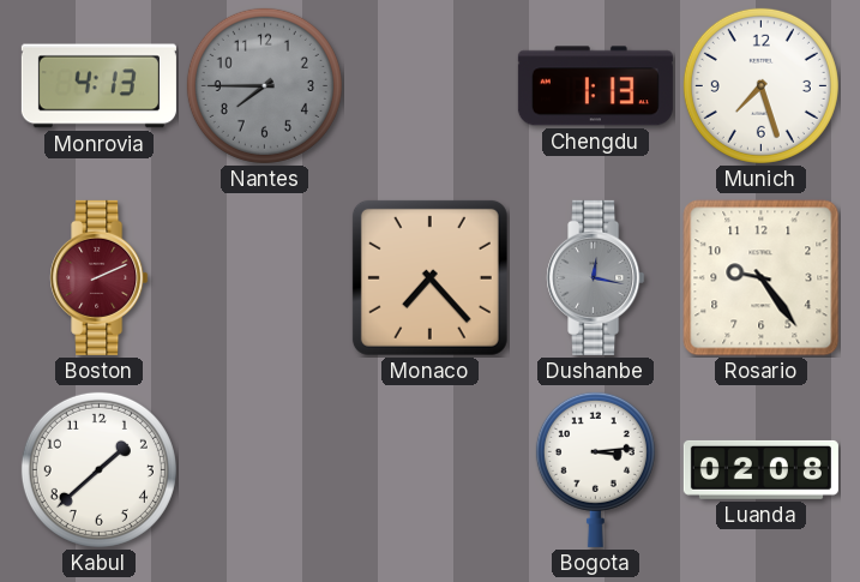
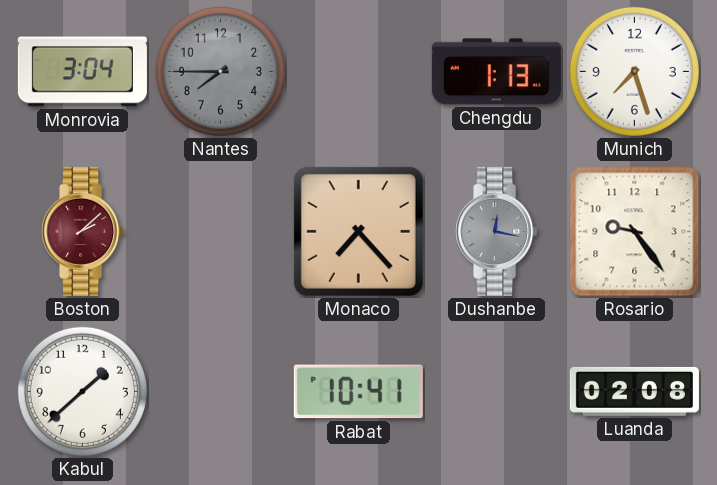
Monrovia: 4:13 -> 3:04
Boston: 2:11 -> 2:08
Rabat: none -> 10:41
Bogota: 3:14 -> none
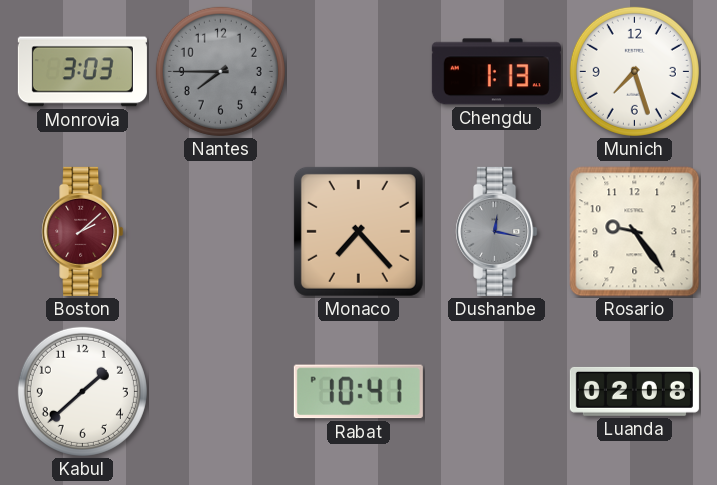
Monrovia: 3:04 -> 3:03
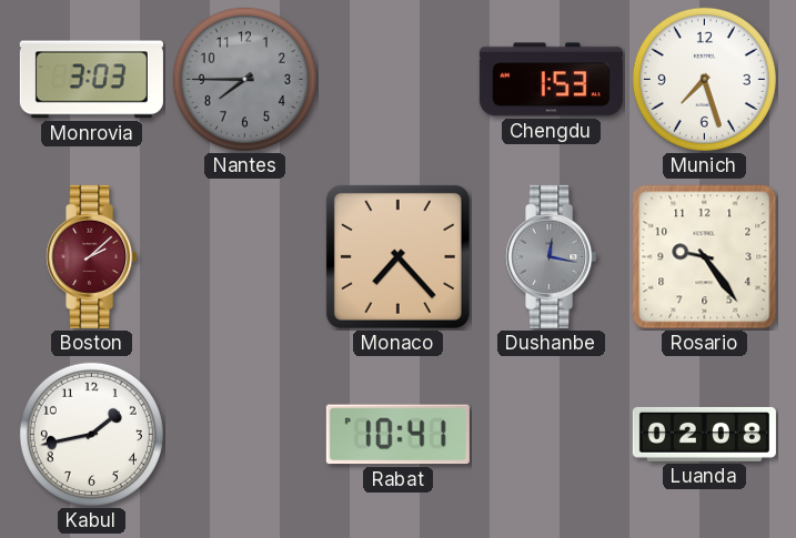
Chengdu: 1:13 -> 1:53
Kabul: 1:38 -> 1:43
